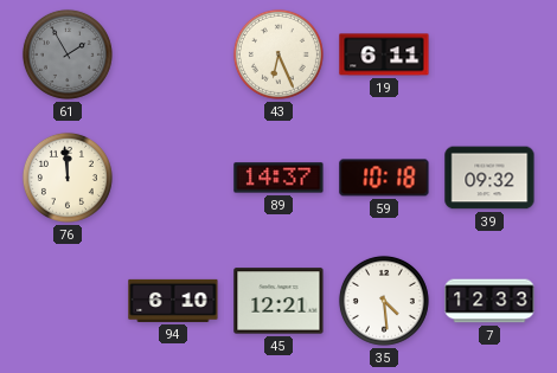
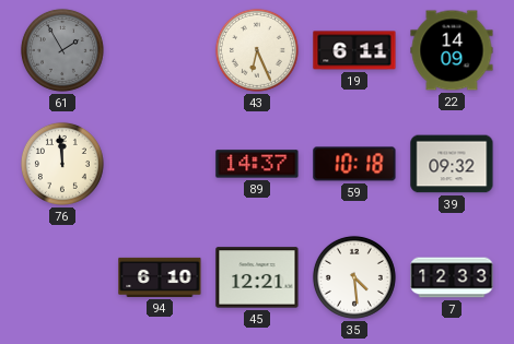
22: none -> 14:09
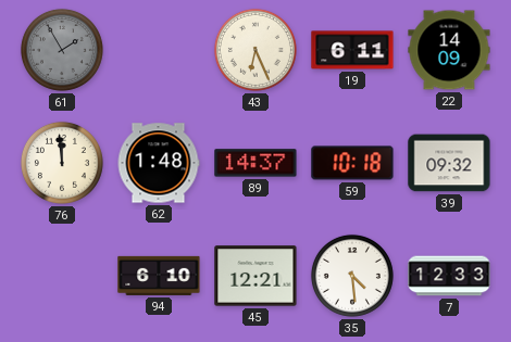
62: none -> 1:48
